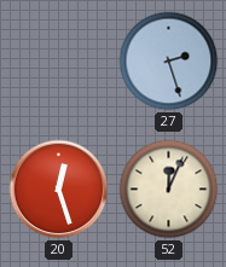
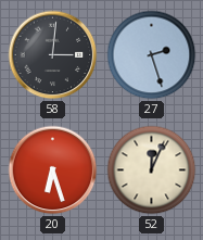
58: none -> 3:01
20: 12:27 -> 6:27
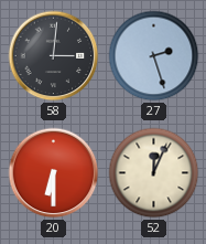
20: 6:27 -> 6:30
